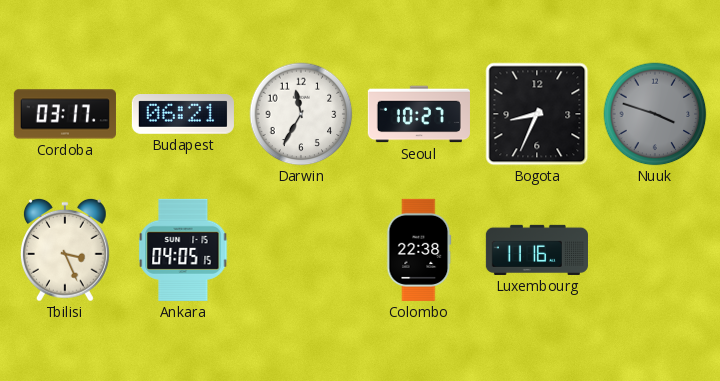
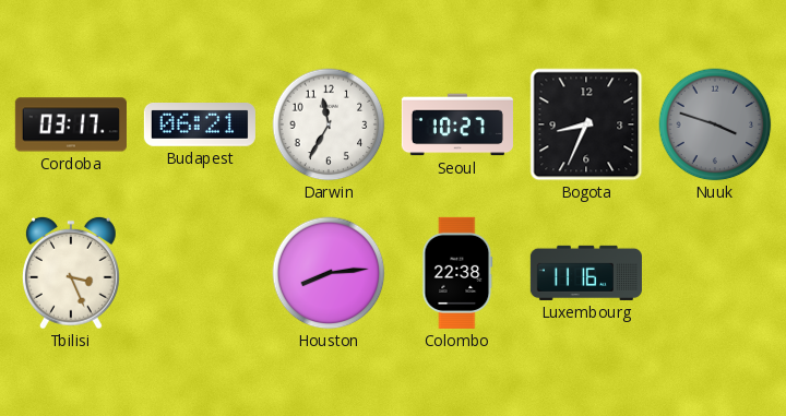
Ankara: 04:05 -> none
Houston: none -> 8:14
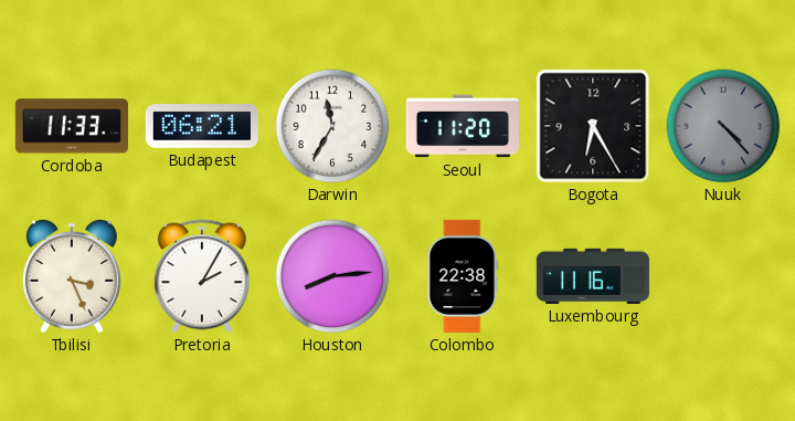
Cordoba: 03:17 -> 11:33
Seoul: 10:27 -> 11:20
Bogota: 8:34 -> 6:25
Nuuk: 3:48 -> 4:23
Pretoria: none -> 2:05
